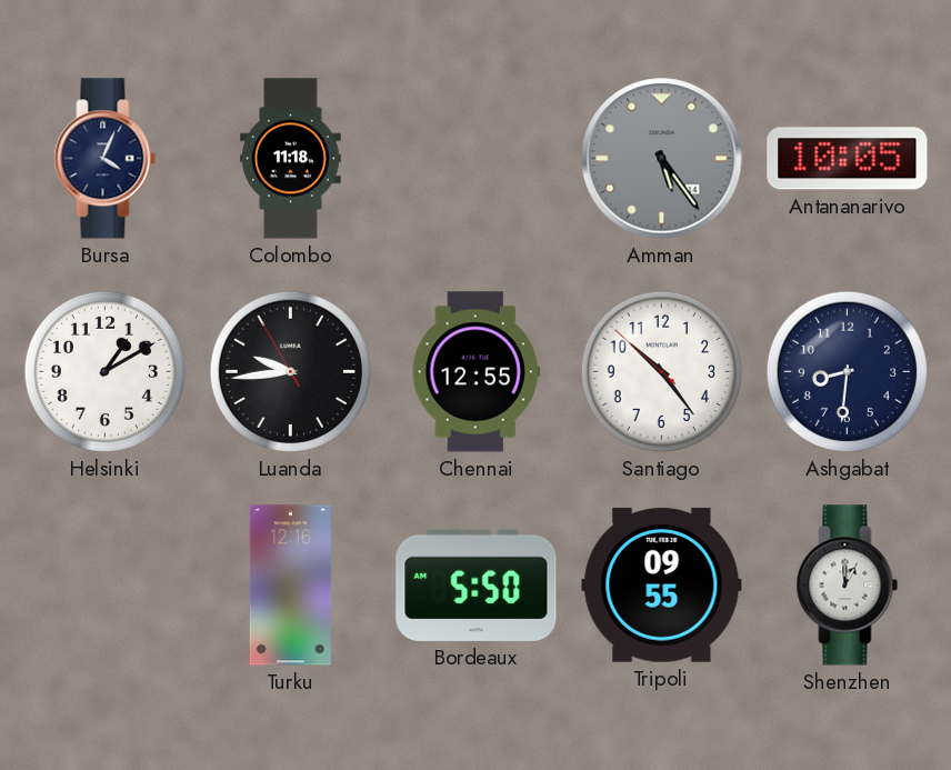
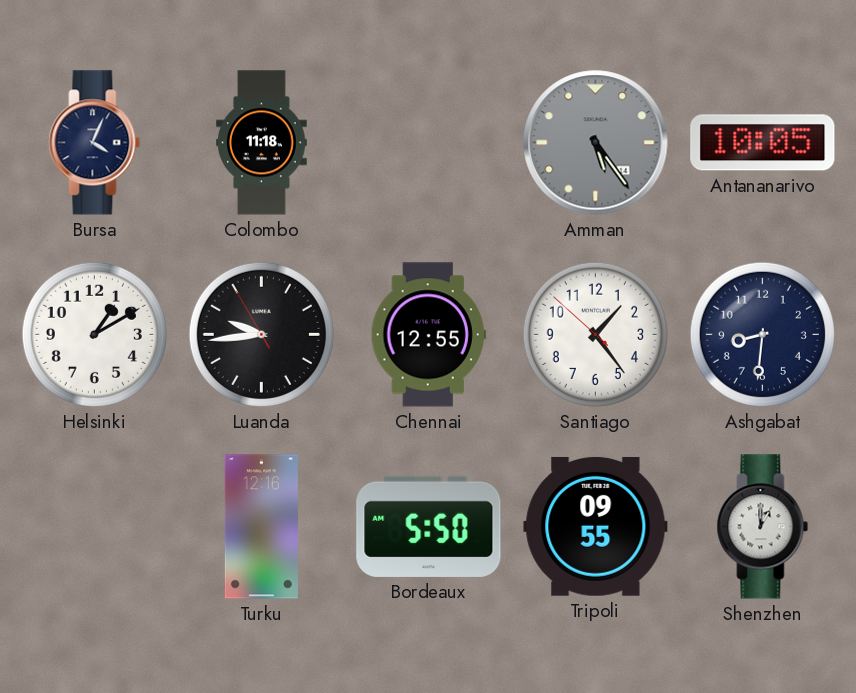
Santiago: 10:23 -> 1:23
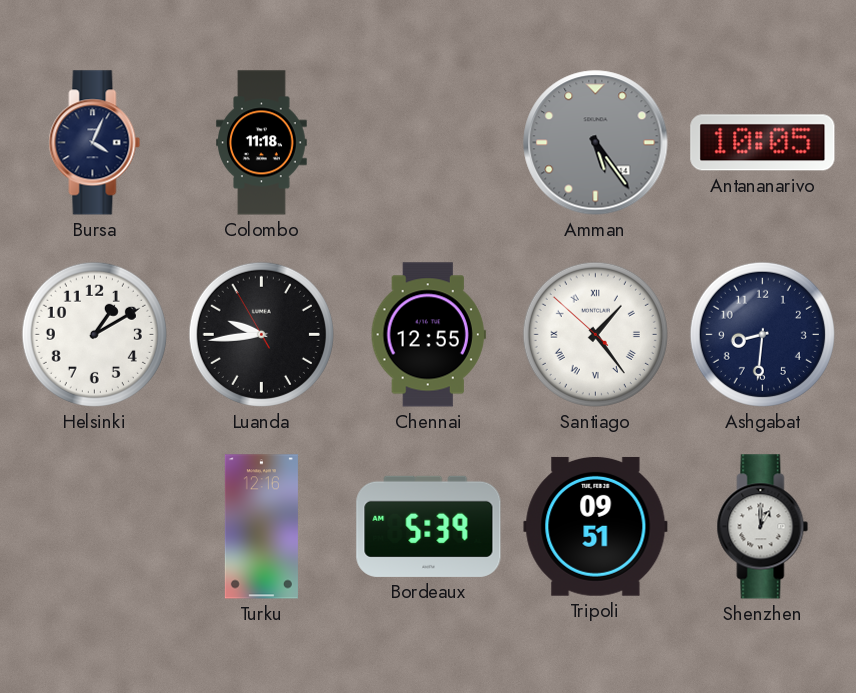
Santiago numerals: Arabic -> Roman
Bordeaux: 5:50 -> 5:39
Tripoli: 09:55 -> 09:51
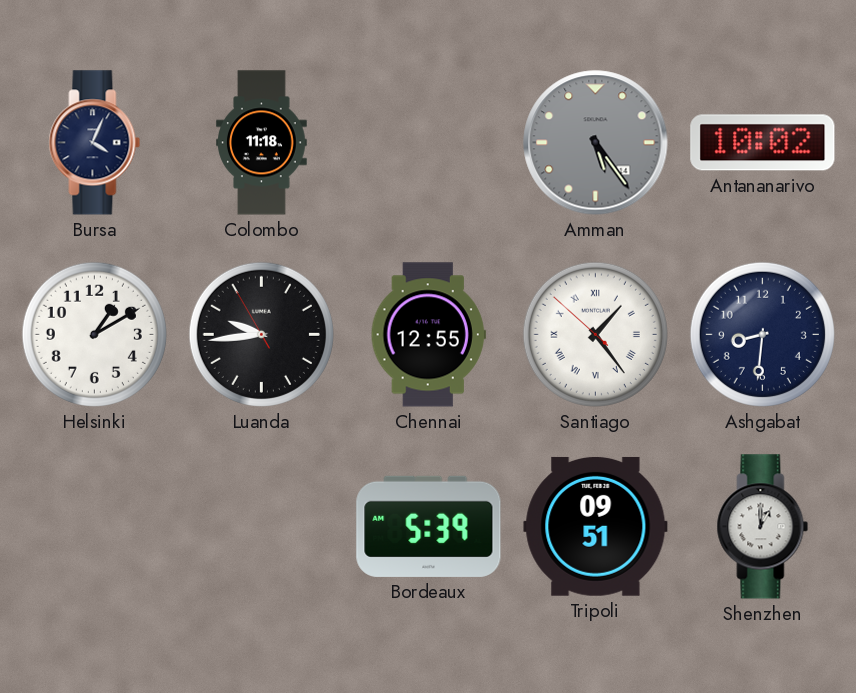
Antananarivo: 10:05 -> 10:02
Turku: 12:16 -> none
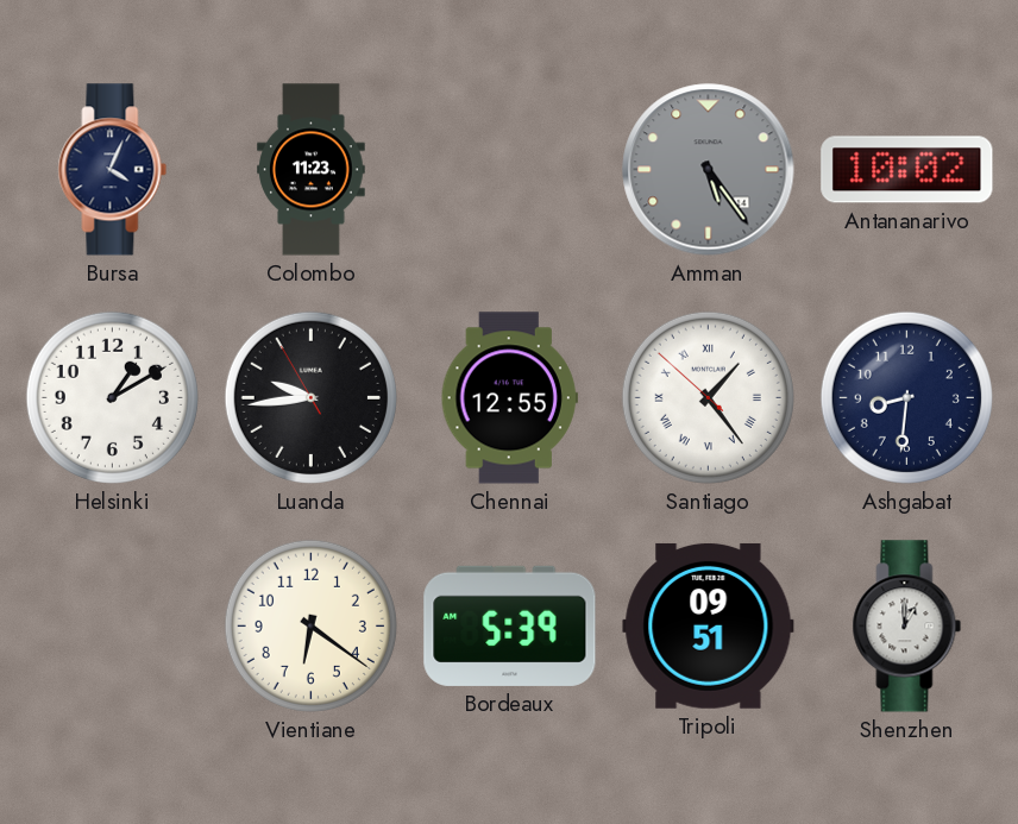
Colombo: 11:18 -> 11:23
Vientiane: none -> 6:21
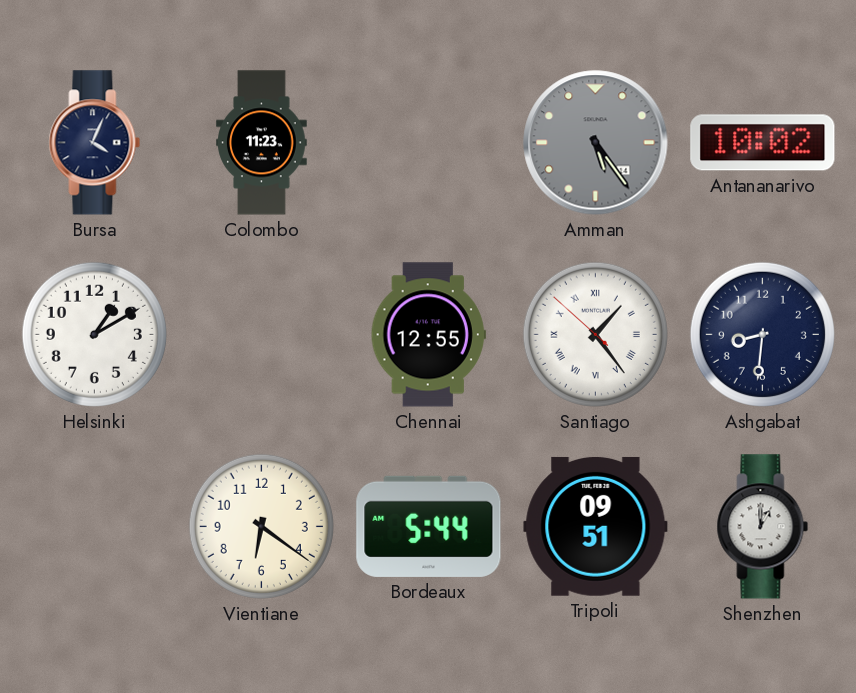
Luanda: 9:43 -> none
Bordeaux: 5:39 -> 5:44
